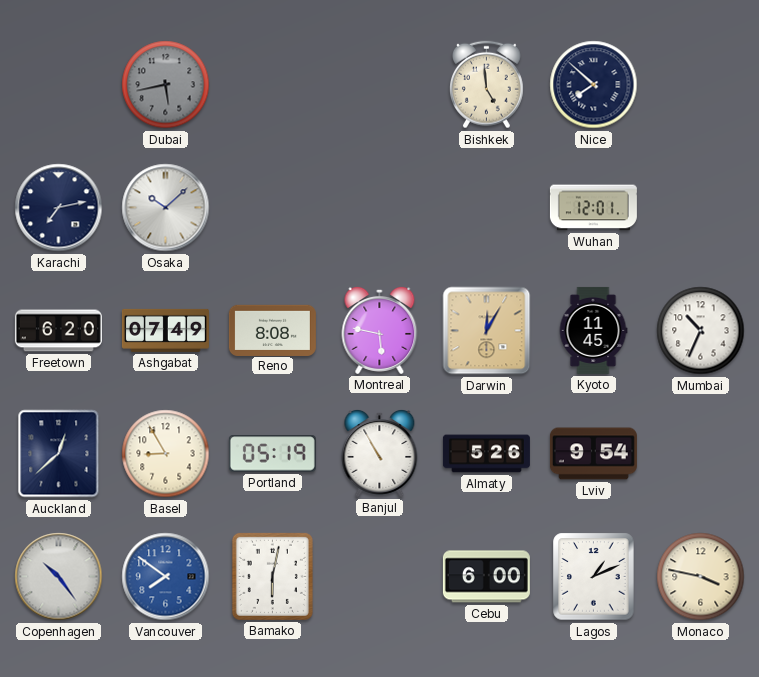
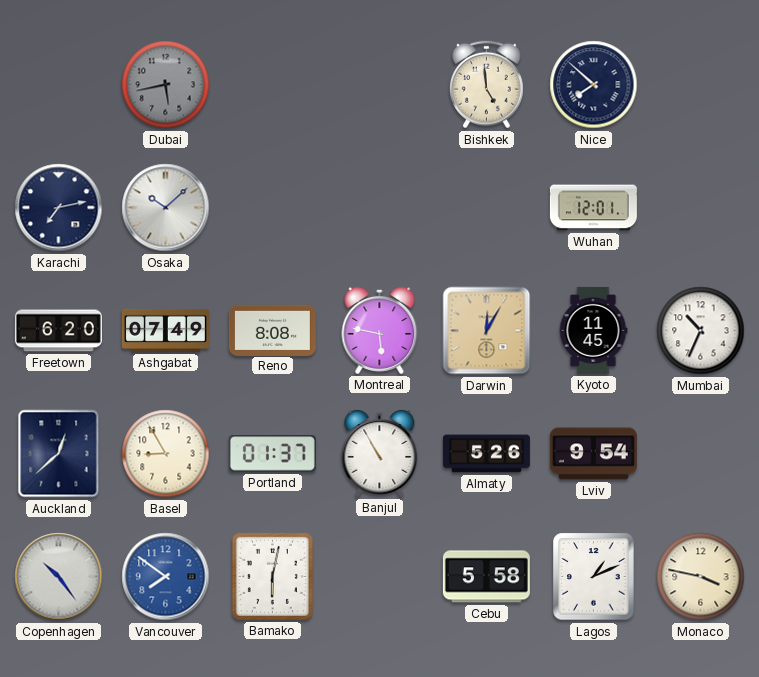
Portland: 05:19 -> 01:37
Cebu: 6:00 -> 5:58
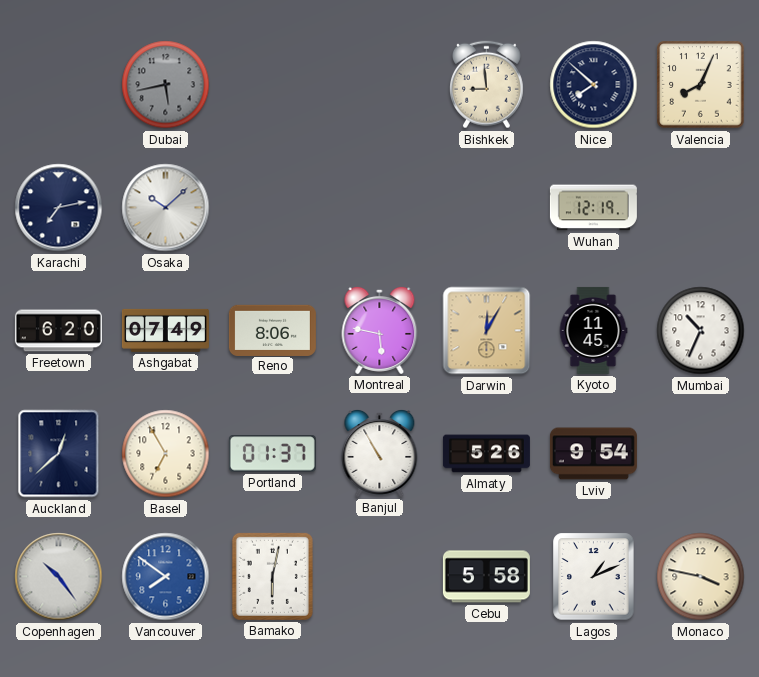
Bishkek: 4:59 -> 8:59
Valencia: none -> 8:04
Wuhan: 12:01 -> 12:19
Reno: 8:08 -> 8:06
Basel: 8:55 -> 6:55
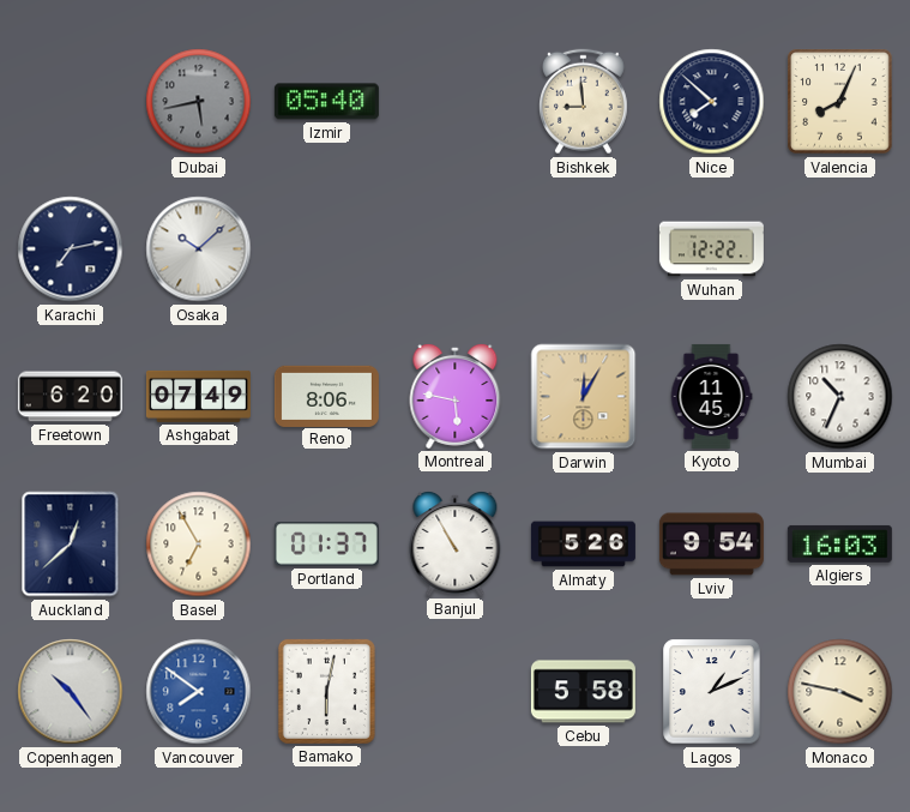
Izmir: none -> 05:40
Wuhan: 12:19 -> 12:22
Algiers: none -> 16:03
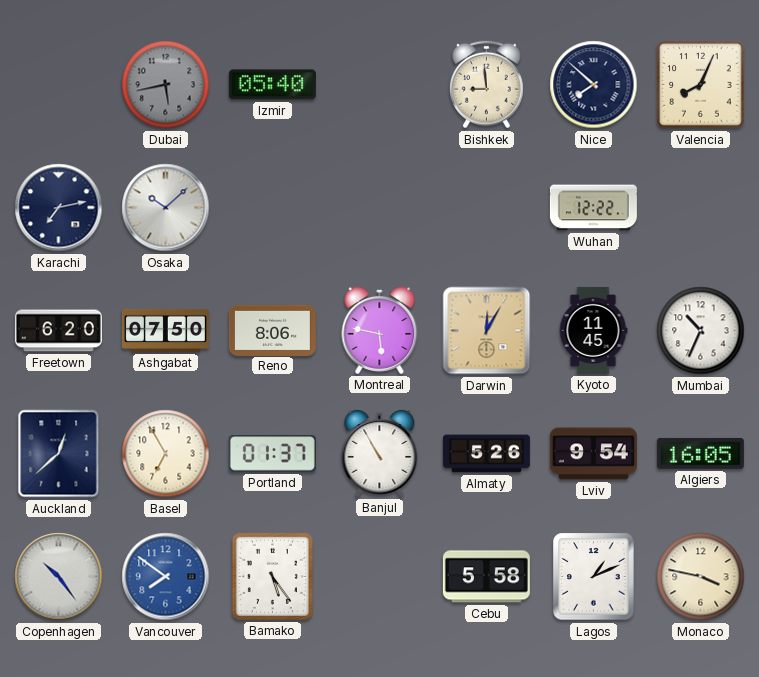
Ashgabat: 07:49 -> 07:50
Algiers: 16:03 -> 16:05
Bamako: 6:02 -> 5:24
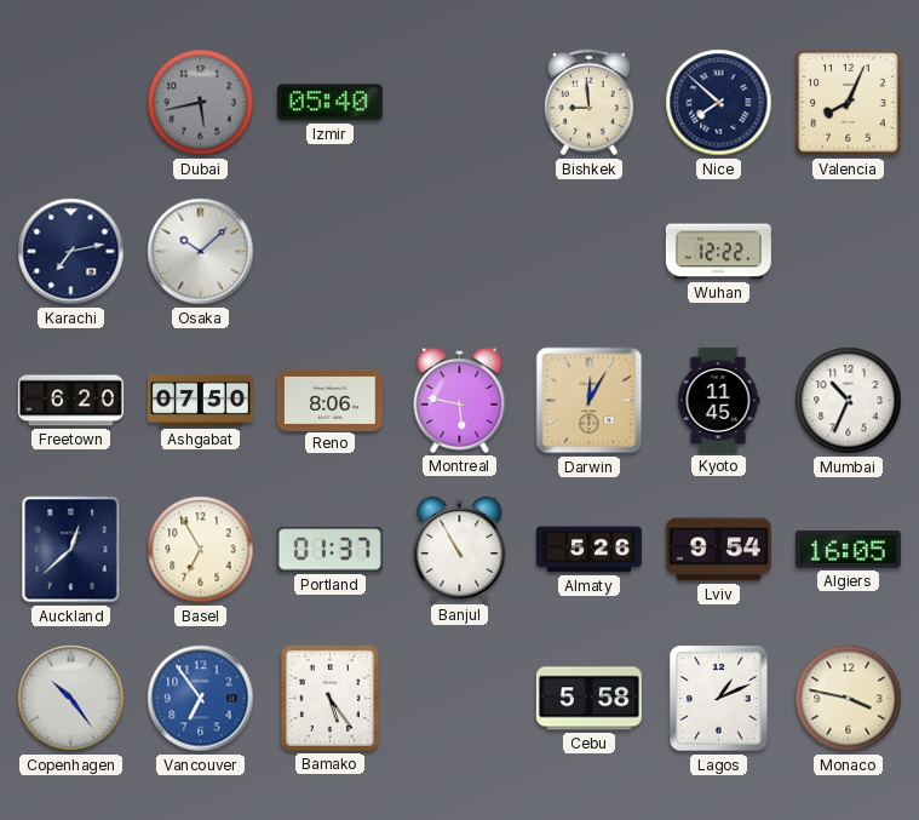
Vancouver: 7:51 -> 6:54
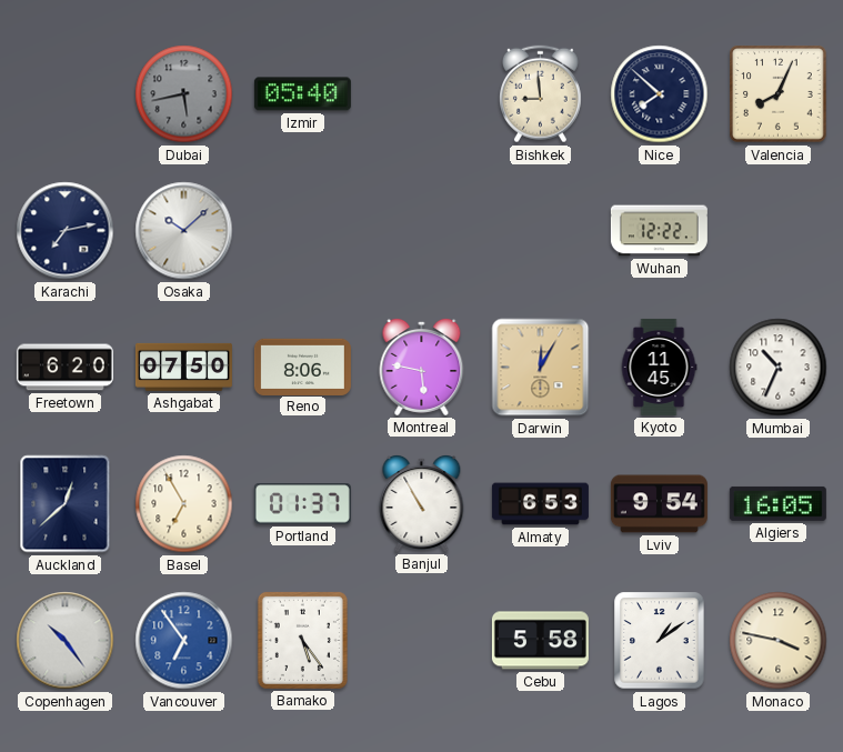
Almaty: 5:26 -> 6:53
Lagos: 1:11 -> 1:09
